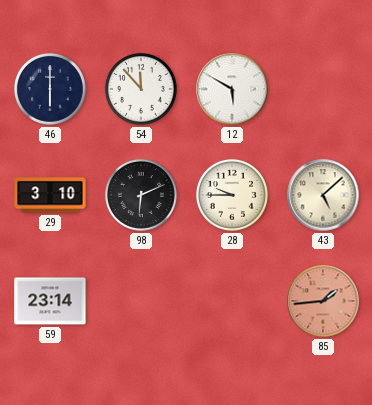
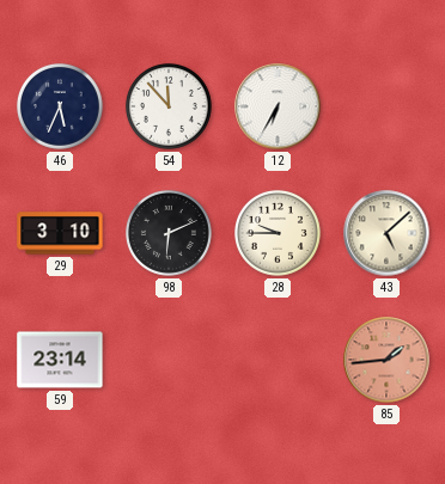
46: 6:00 -> 5:34
12: 5:50 -> 6:35
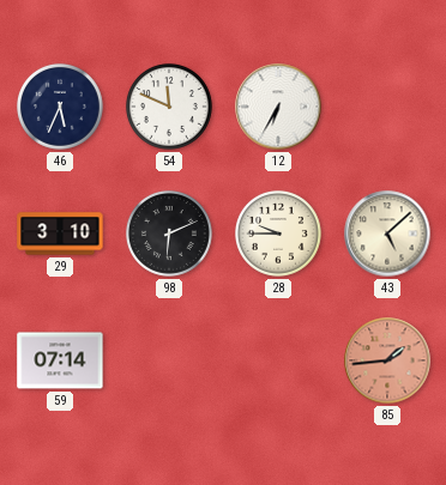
54: 11:53 -> 11:49
59: 23:14 -> 07:14
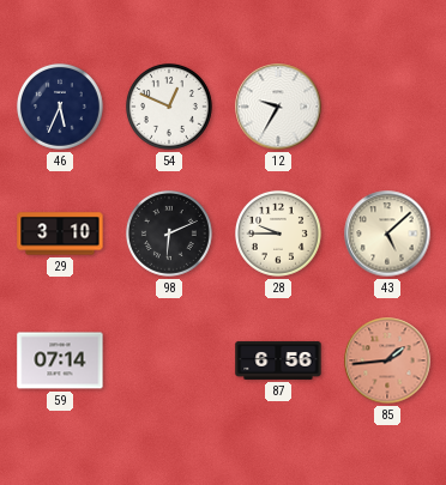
54: 11:49 -> 12:49
12: 6:35 -> 9:35
87: none -> 6:56
